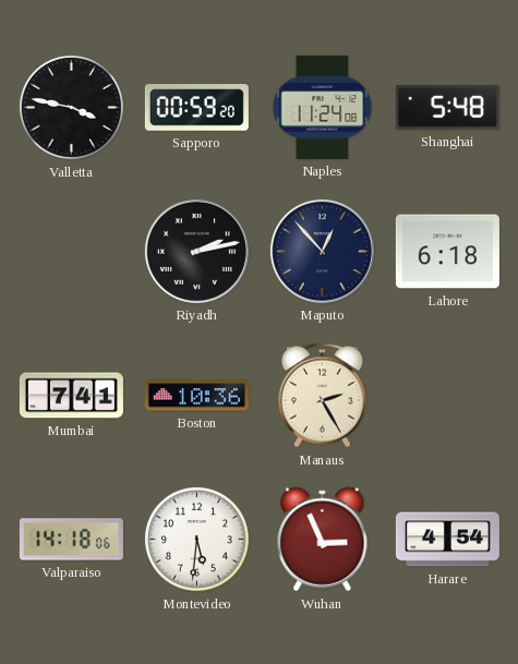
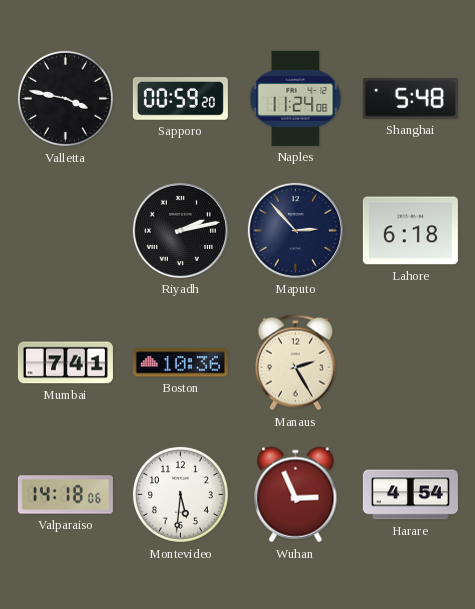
Maputo: 12:53 -> 2:53
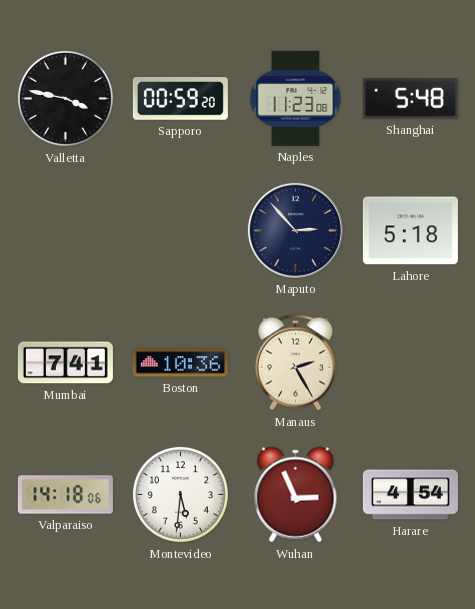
Naples: 11:24 -> 11:23
Riyadh: 2:13 -> none
Lahore: 6:18 -> 5:18
